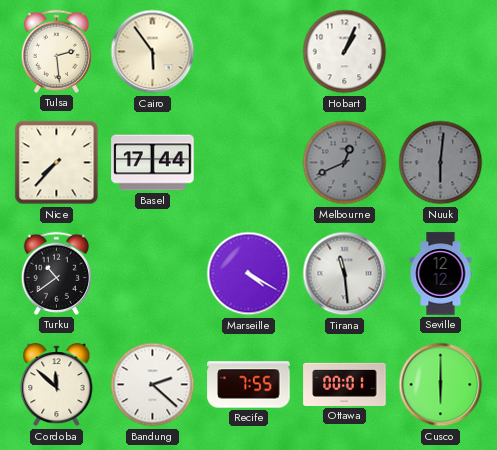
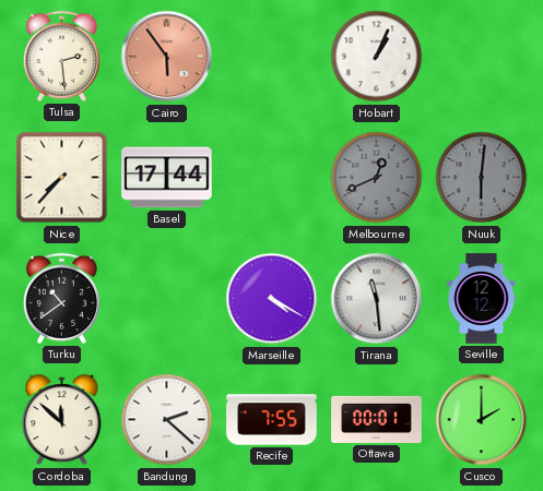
Cairo dial: cream -> salmon
Cusco: 6:00 -> 2:00
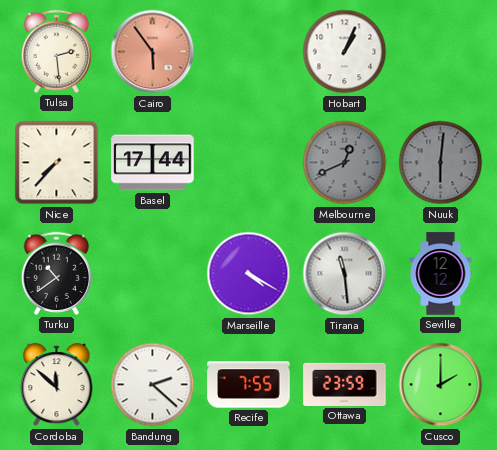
Ottawa: 00:01 -> 23:59
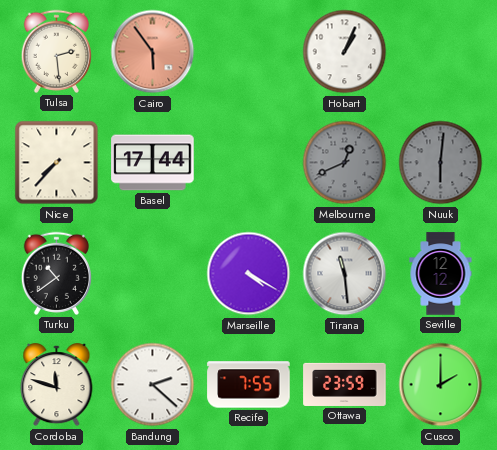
Cordoba: 11:52 -> 11:48
